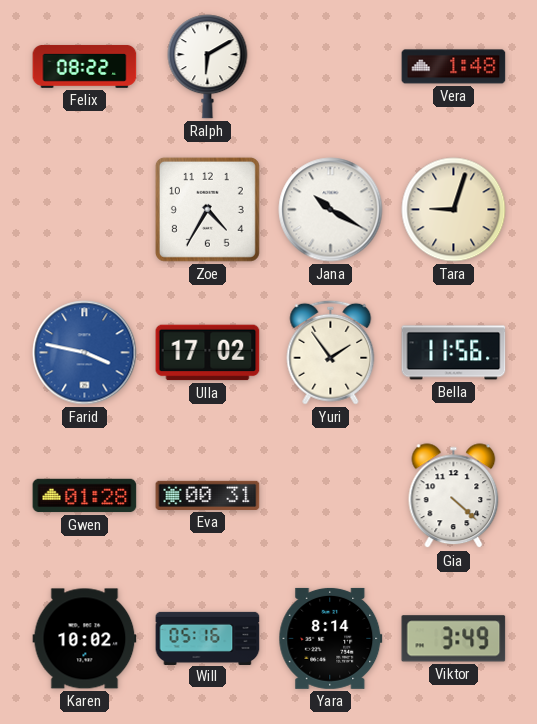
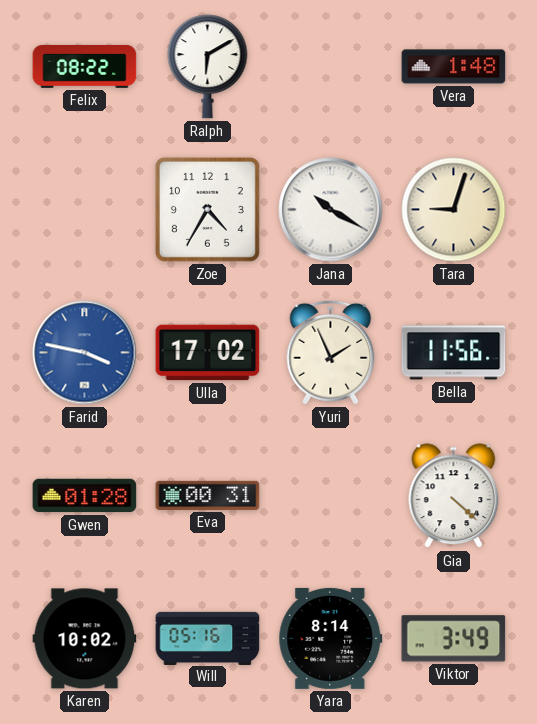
Yuri: 1:54 -> 1:56
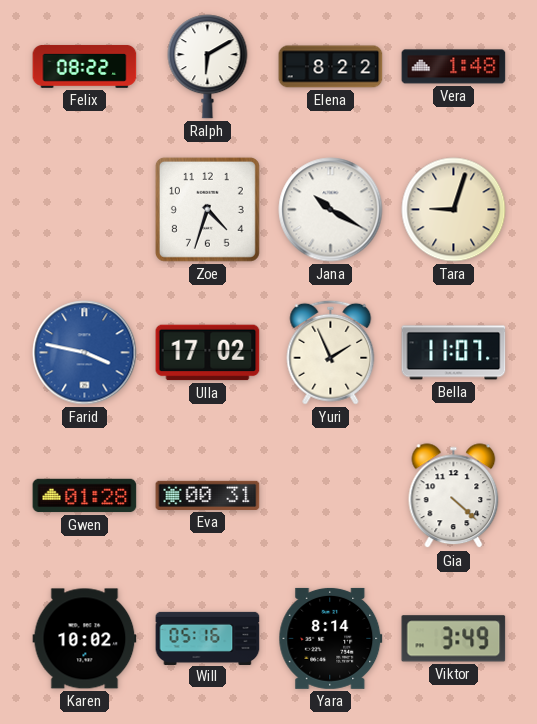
Elena: none -> 8:22
Zoe: 4:35 -> 4:33
Bella: 11:56 -> 11:07
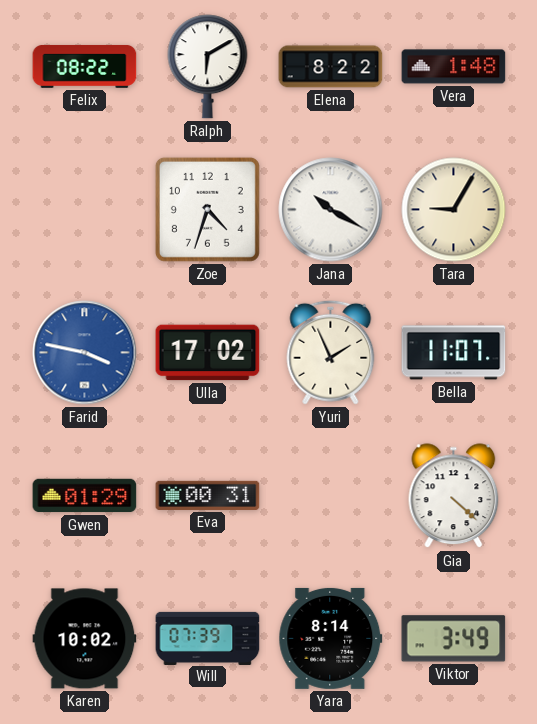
Tara: 9:03 -> 9:05
Gwen: 01:28 -> 01:29
Will: 05:16 -> 07:39
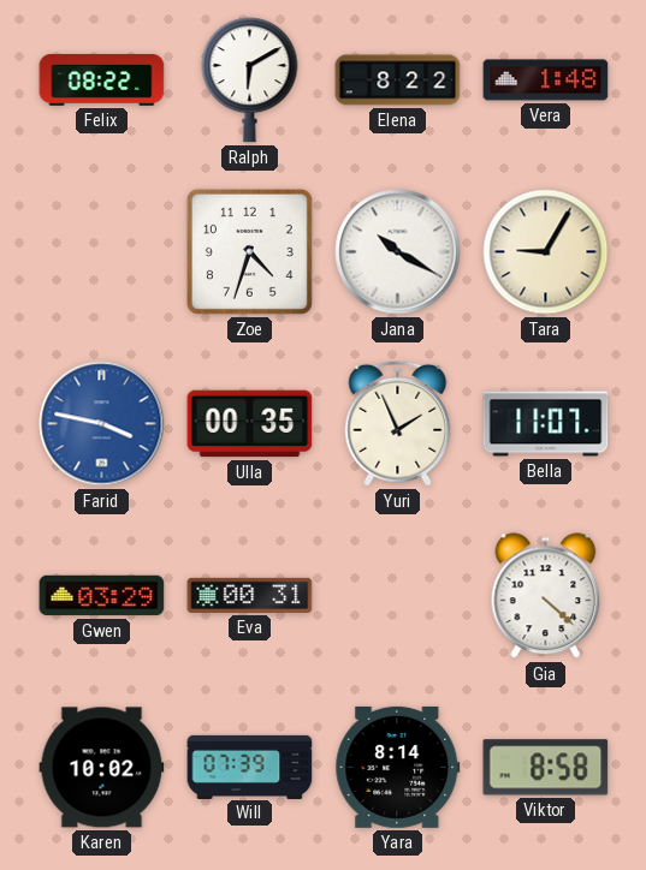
Ulla: 17:02 -> 00:35
Gwen: 01:29 -> 03:29
Viktor: 3:49 -> 8:58
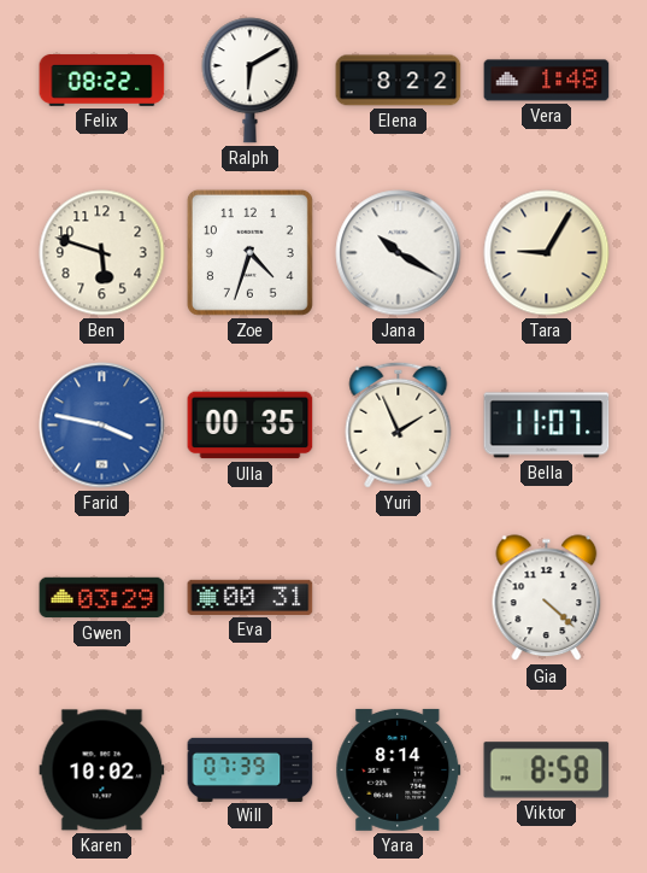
Ben: none -> 5:48
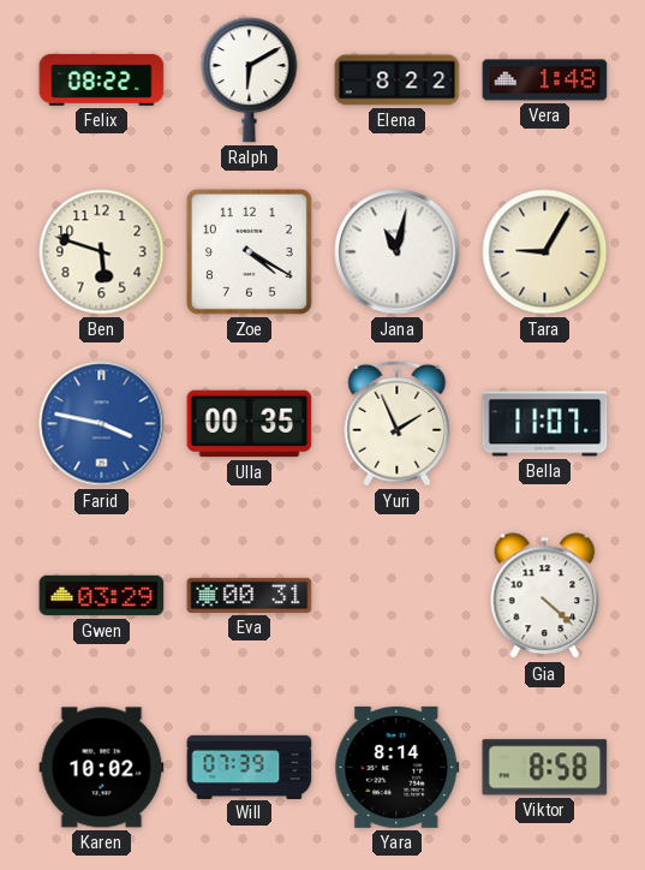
Zoe: 4:33 -> 4:20
Jana: 10:20 -> 11:02
